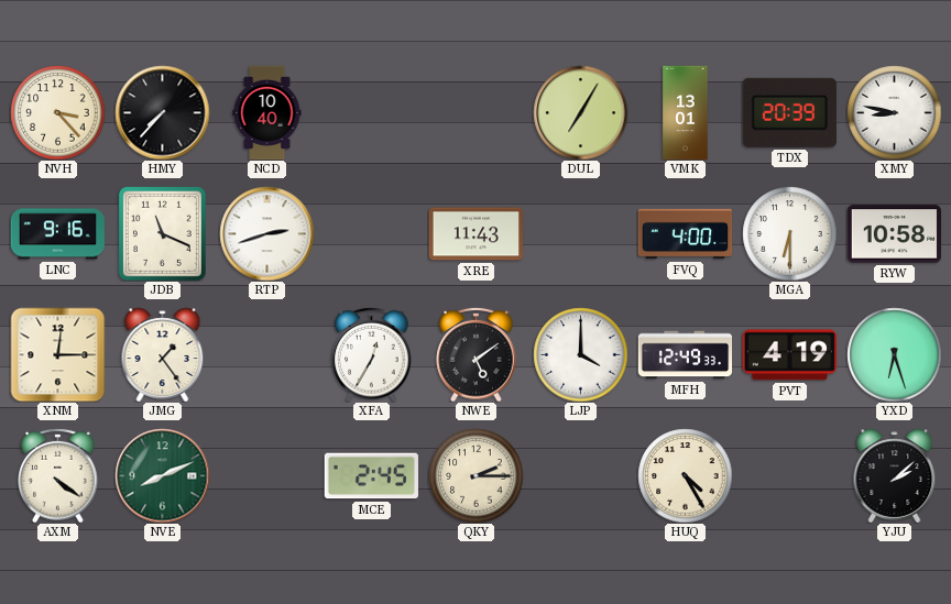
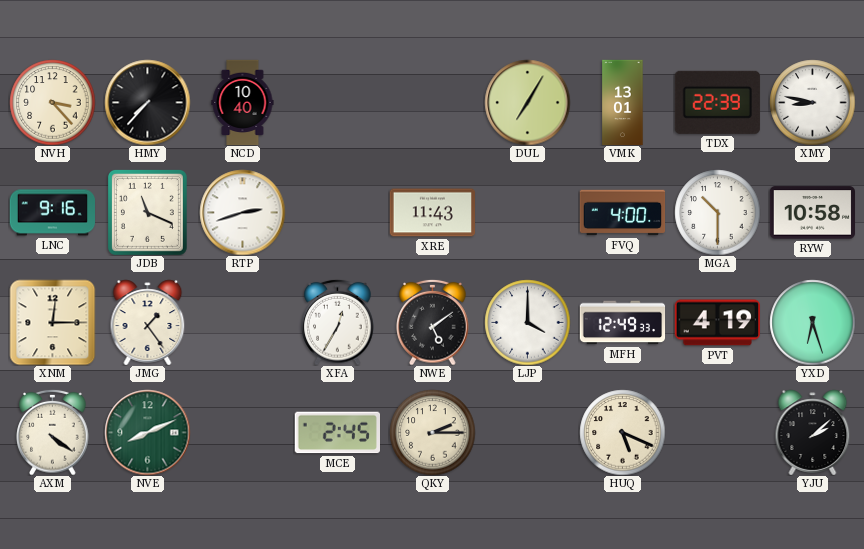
TDX: 20:39 -> 22:39
MGA: 6:30 -> 10:30
HUQ: 4:25 -> 5:19
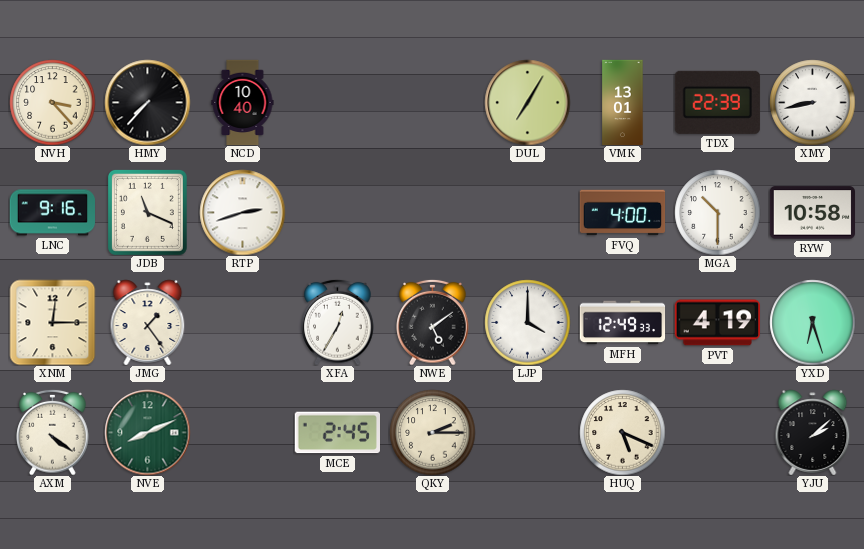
XMY: 8:47 -> 8:43
XRE: 11:43 -> none
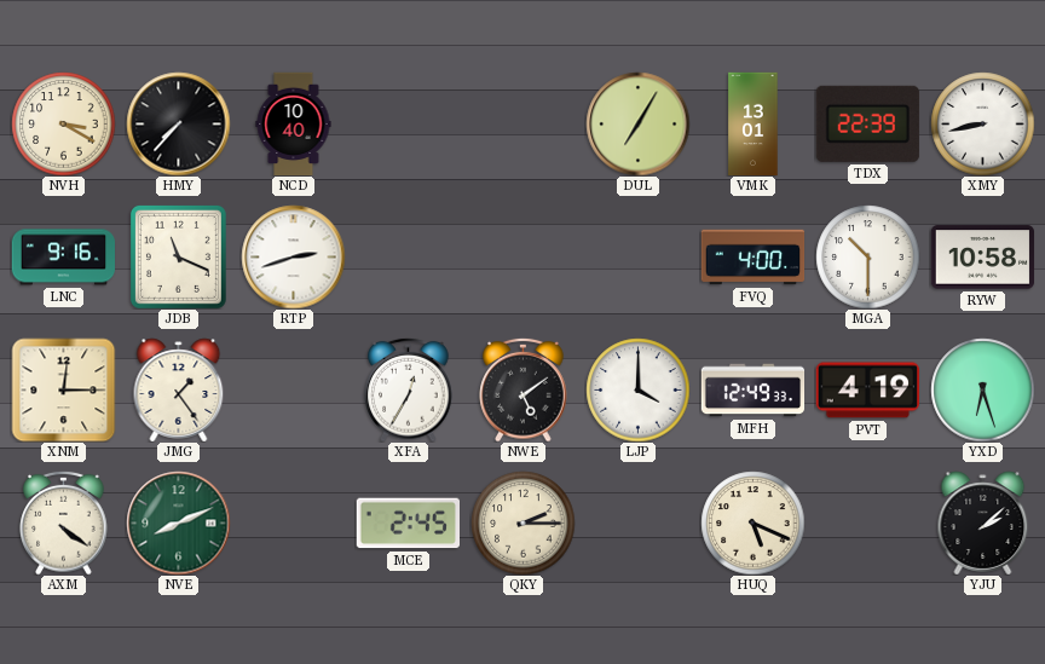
NVH: 3:23 -> 3:20
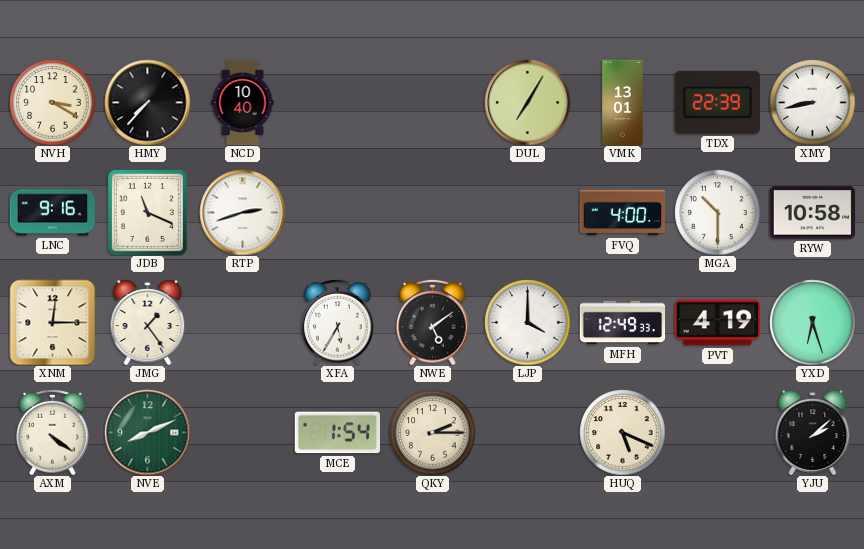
XFA: 12:35 -> 5:35
MCE: 2:45 -> 1:54
